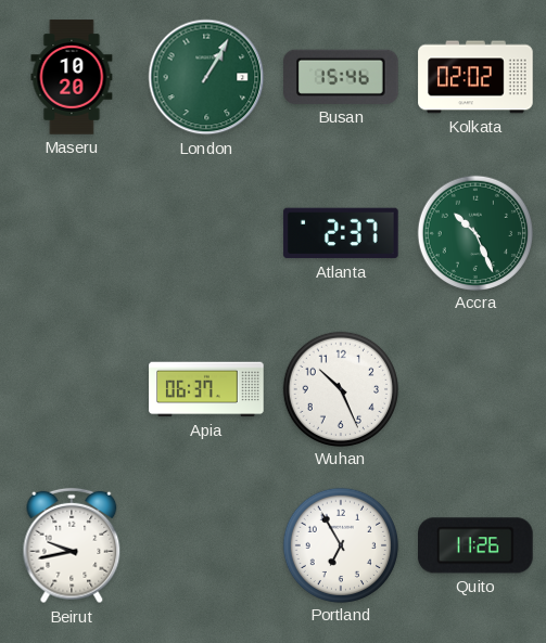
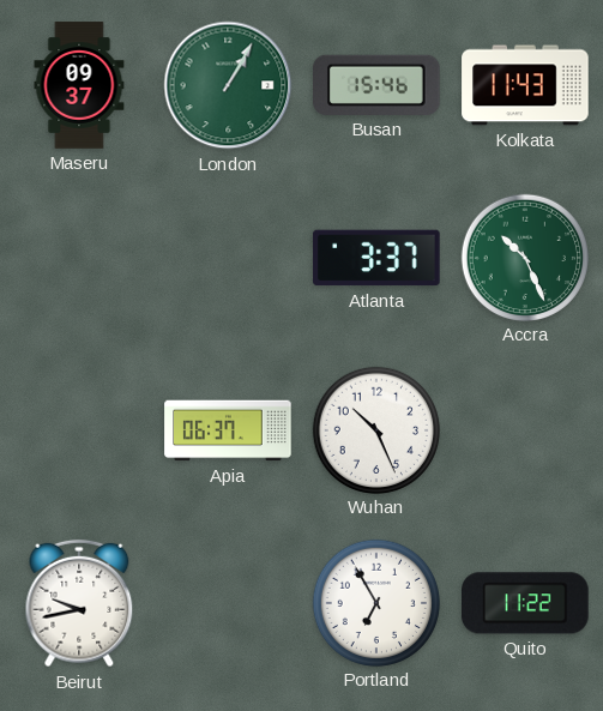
Maseru: 10:20 -> 09:37
Kolkata: 02:02 -> 11:43
Atlanta: 2:37 -> 3:37
Quito: 11:26 -> 11:22
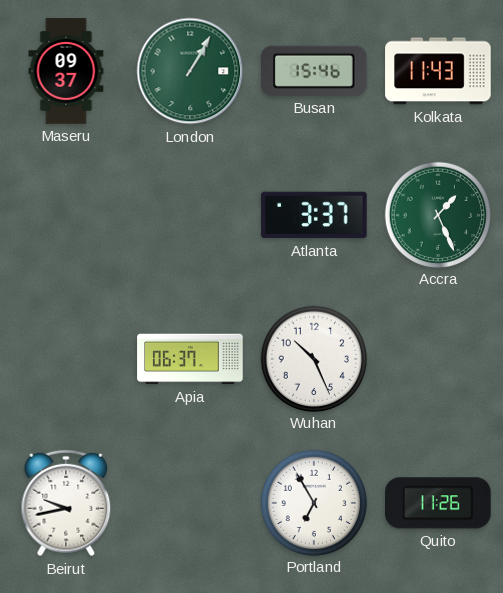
Accra: 10:26 -> 1:26
Quito: 11:22 -> 11:26
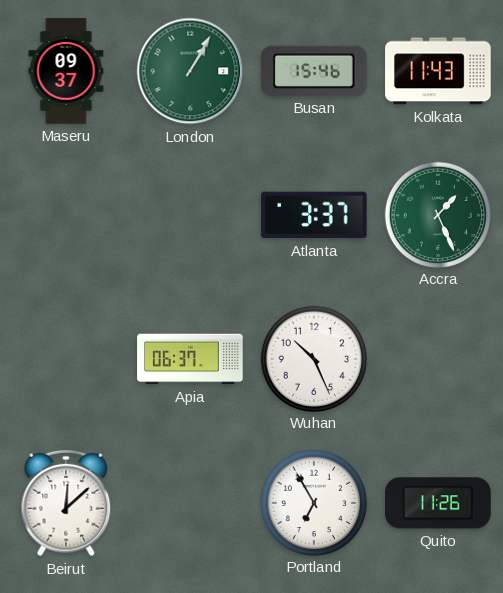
Beirut: 9:43 -> 12:08
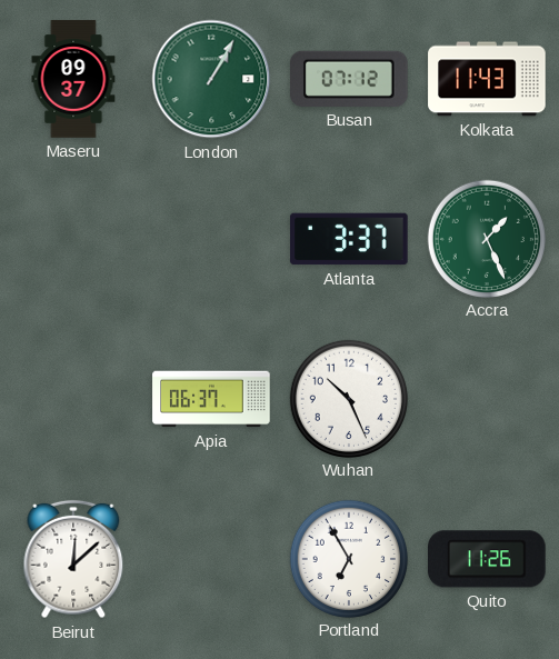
Busan: 15:46 -> 07:12
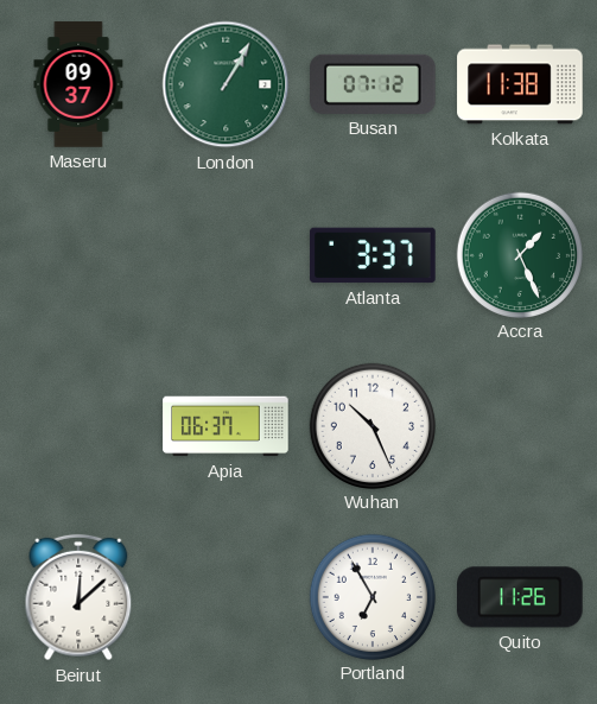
Kolkata: 11:43 -> 11:38
